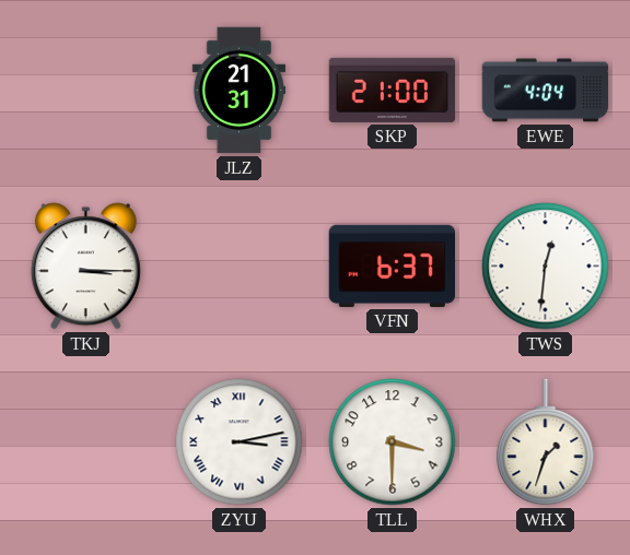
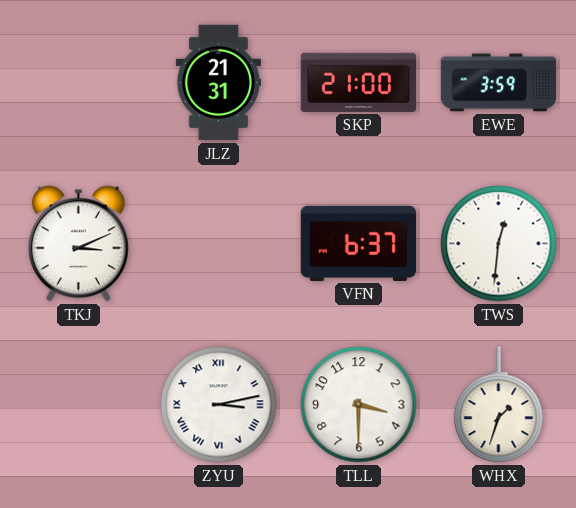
EWE: 4:04 -> 3:59
TKJ: 3:15 -> 3:11
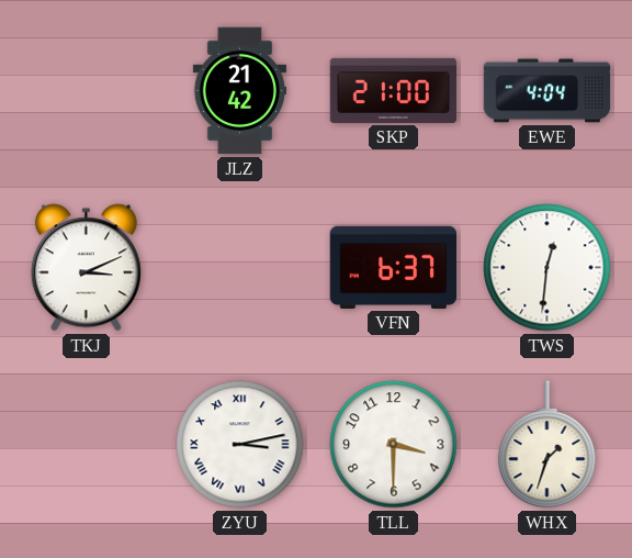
JLZ: 21:31 -> 21:42
EWE: 3:59 -> 4:04
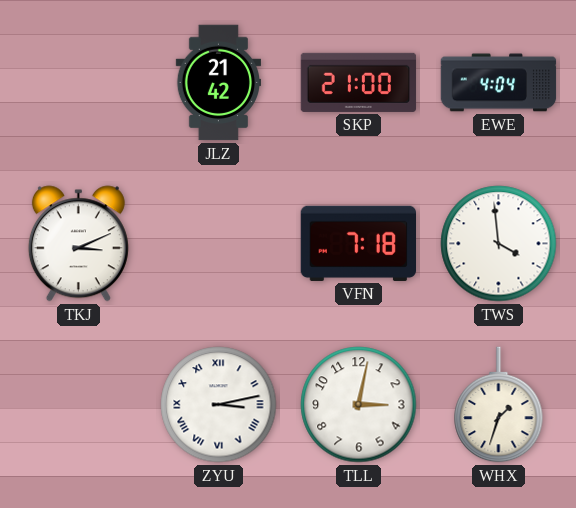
VFN: 6:37 -> 7:18
TWS: 12:31 -> 3:59
TLL: 3:30 -> 3:02
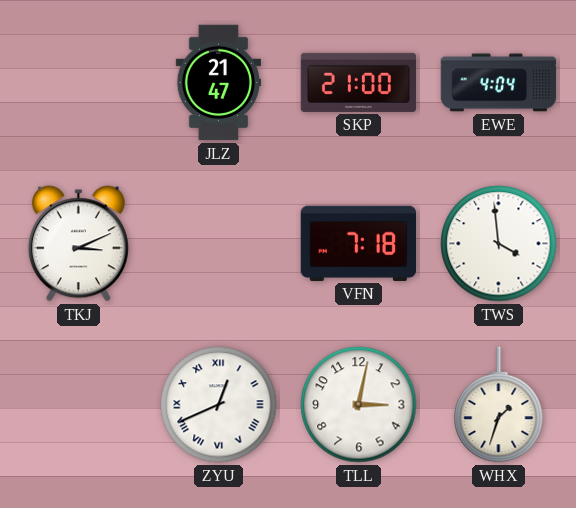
JLZ: 21:42 -> 21:47
ZYU: 3:13 -> 12:41
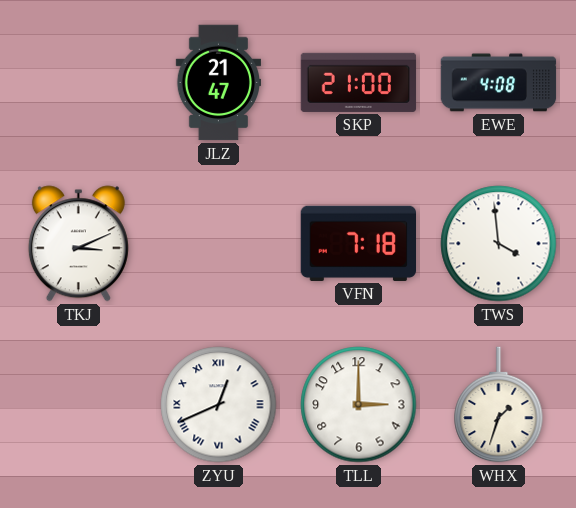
EWE: 4:04 -> 4:08
TLL: 3:02 -> 3:00
